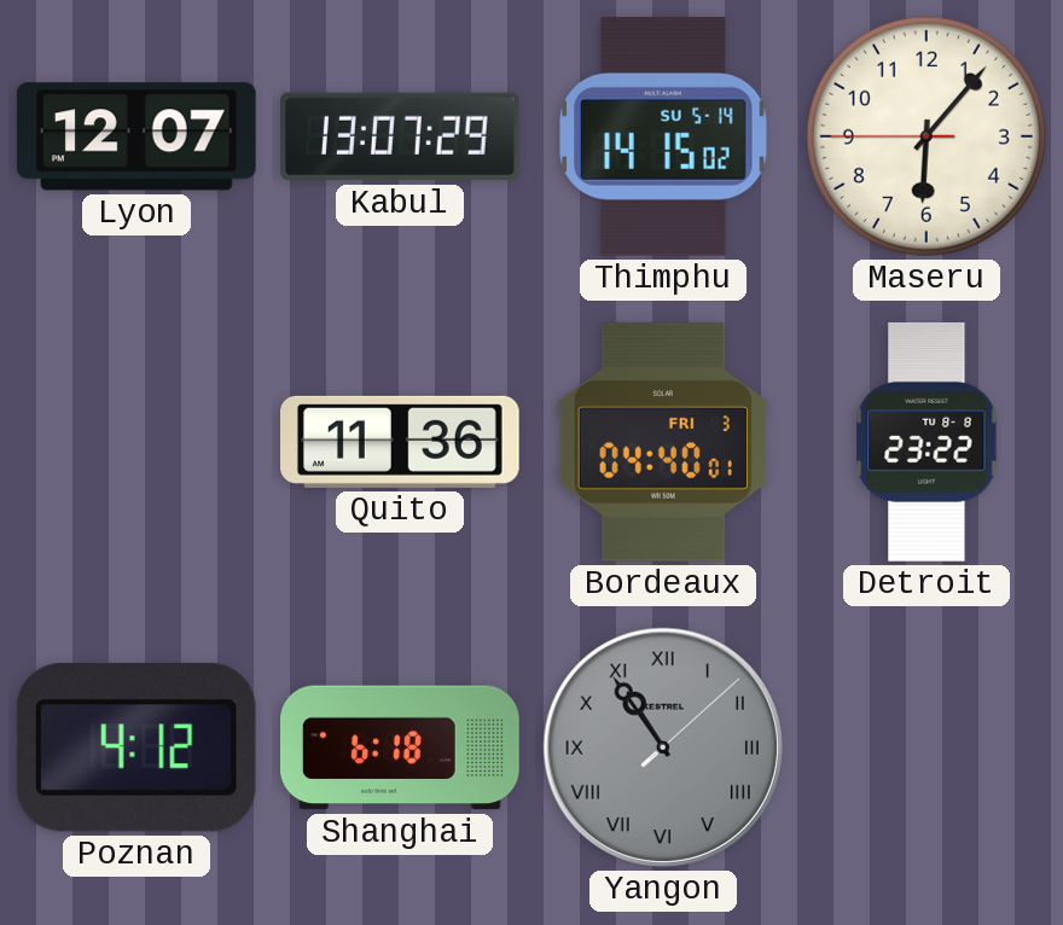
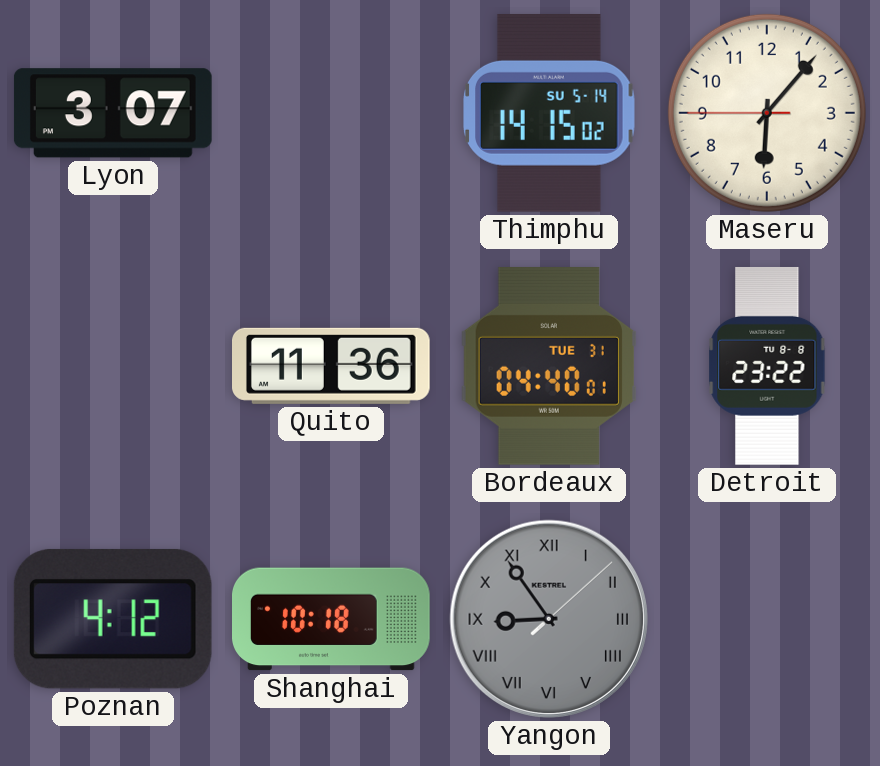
Lyon: 12:07 -> 3:07
Kabul: 13:07 -> none
Bordeaux date: FRI 3 -> TUE 31
Shanghai: 6:18 -> 10:18
Yangon: 10:54 -> 8:54
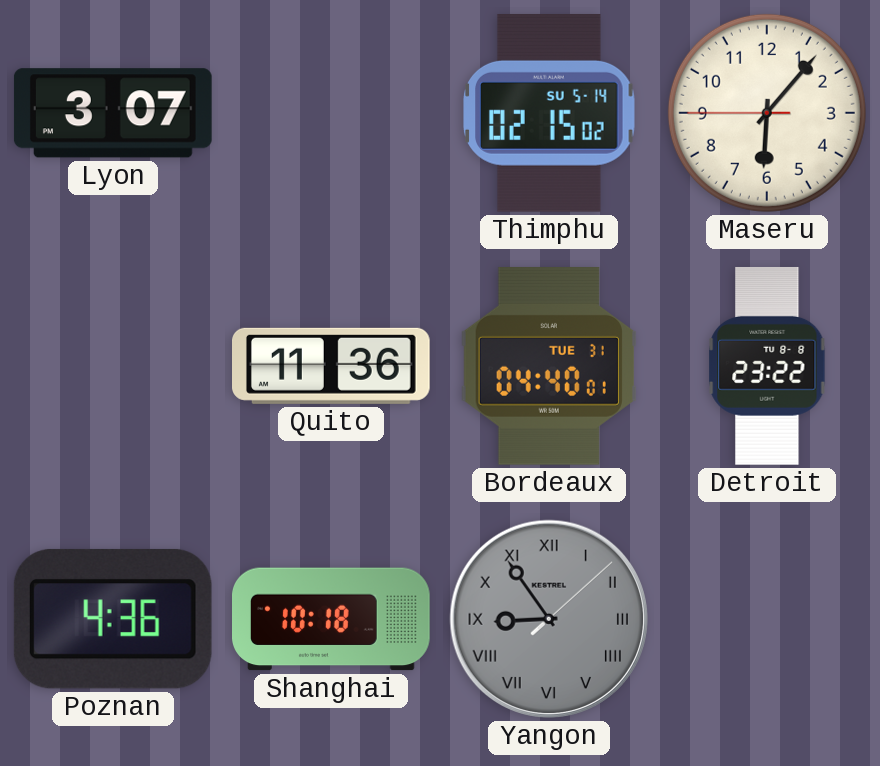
Thimphu: 14:15 -> 02:15
Poznan: 4:12 -> 4:36
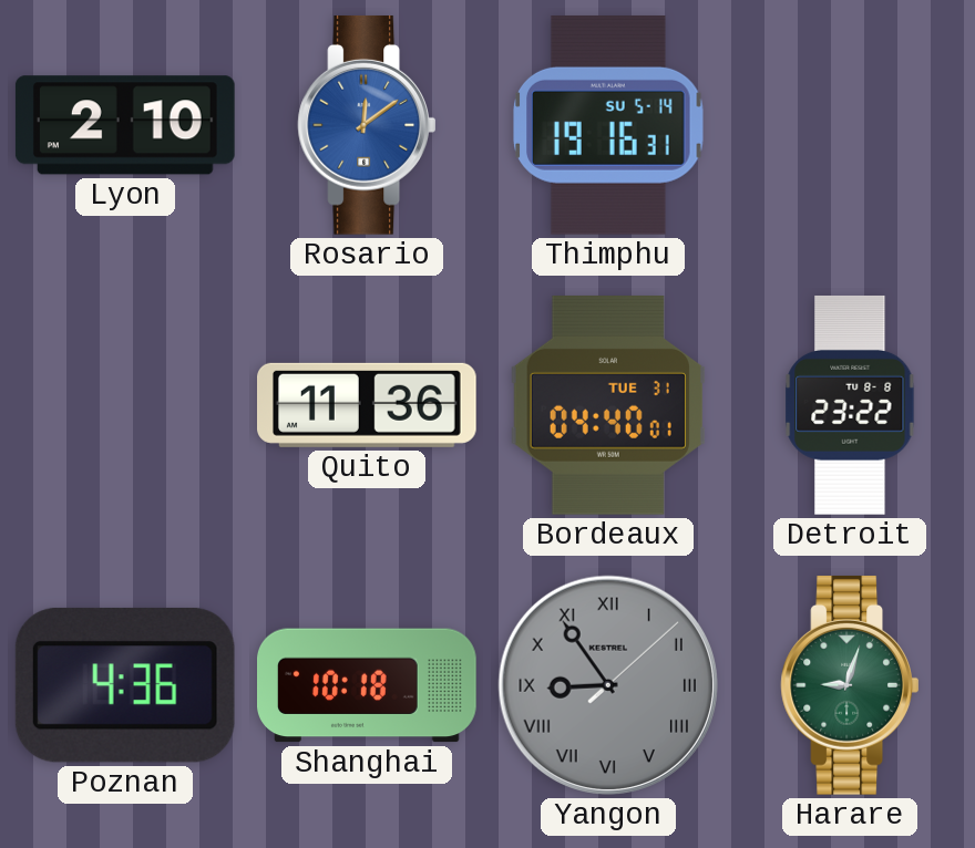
Lyon: 3:07 -> 2:10
Rosario: none -> 12:09
Thimphu: 02:15 -> 19:16
Maseru: 6:06 -> none
Harare: none -> 9:03
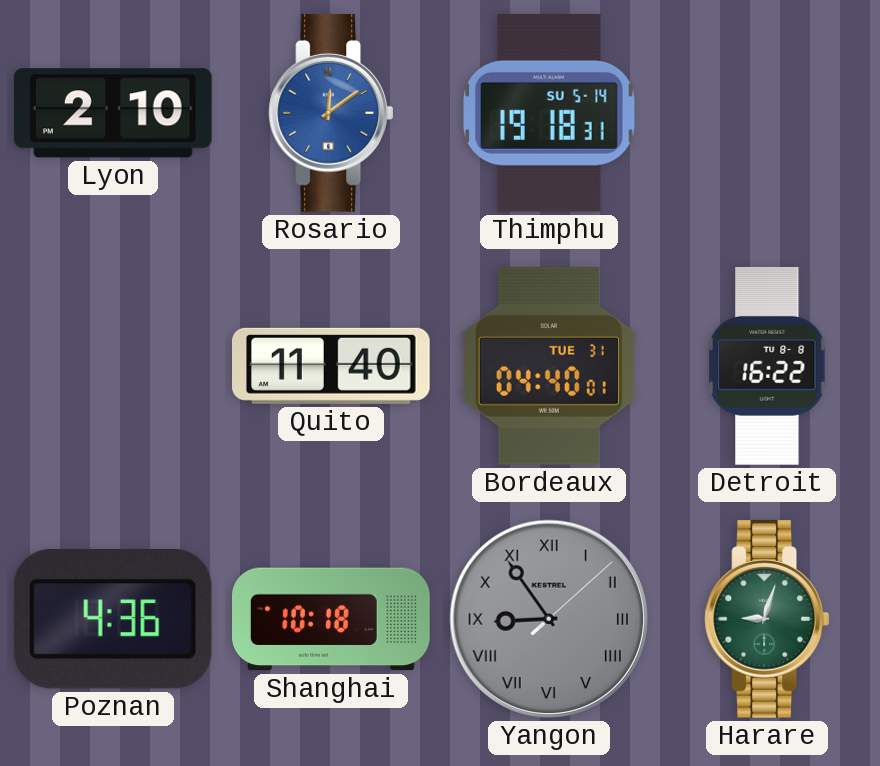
Thimphu: 19:16 -> 19:18
Quito: 11:36 -> 11:40
Detroit: 23:22 -> 16:22
